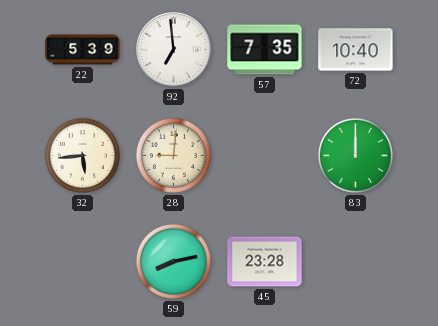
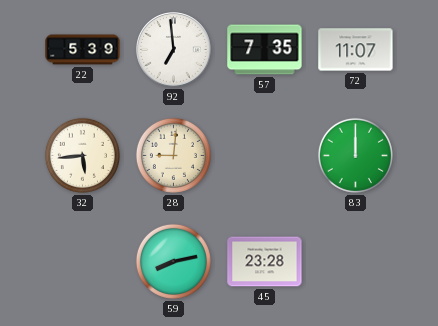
72: 10:40 -> 11:07
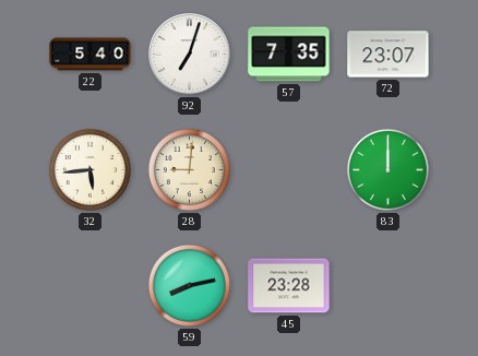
22: 5:39 -> 5:40
92: 6:59 -> 7:03
72: 11:07 -> 23:07
